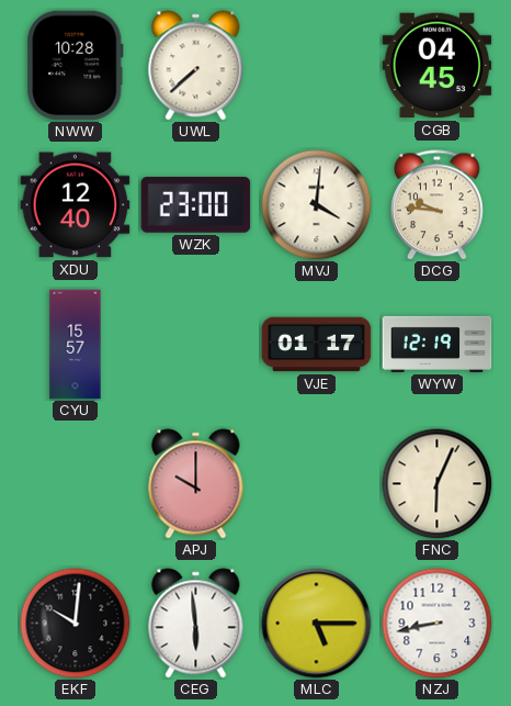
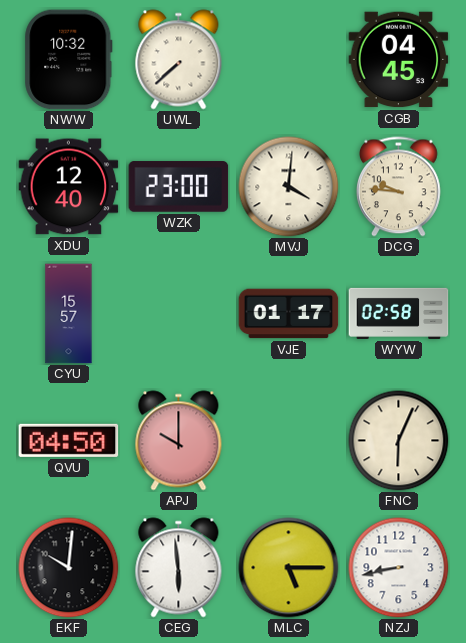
NWW: 10:28 -> 10:32
WYW: 12:19 -> 02:58
QVU: none -> 04:50
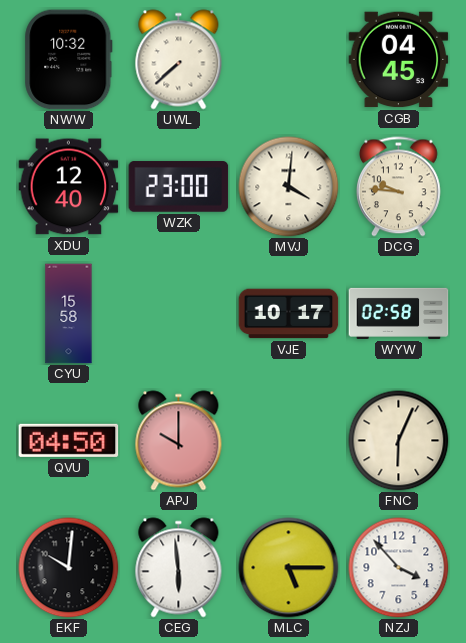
CYU: 15:57 -> 15:58
VJE: 01:17 -> 10:17
NZJ: 8:43 -> 3:53
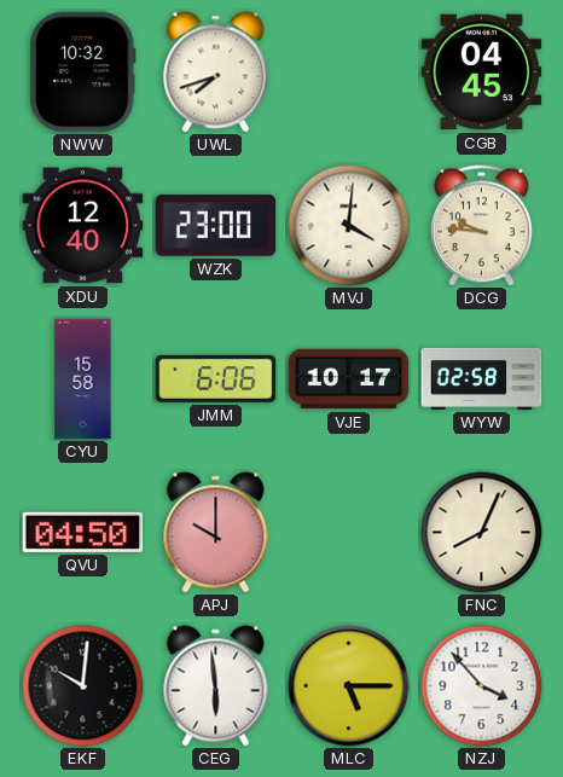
UWL: 7:38 -> 7:42
JMM: none -> 6:06
FNC: 6:04 -> 8:04
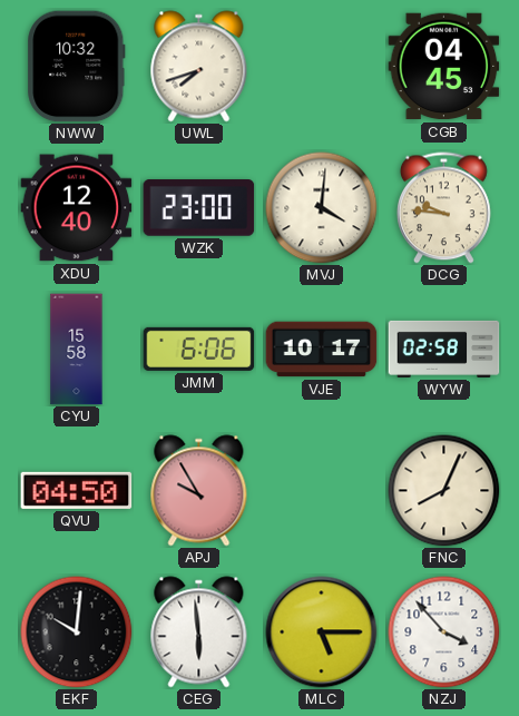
APJ: 10:00 -> 9:55
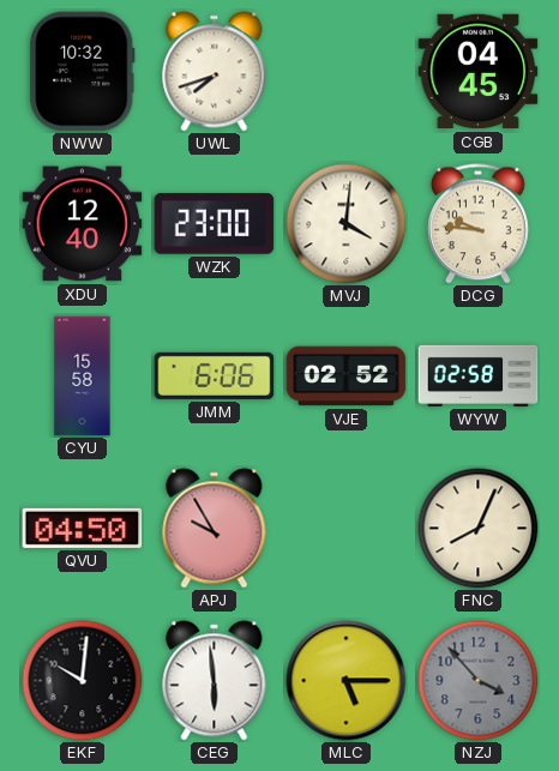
VJE: 10:17 -> 02:52
NZJ dial: white -> grey
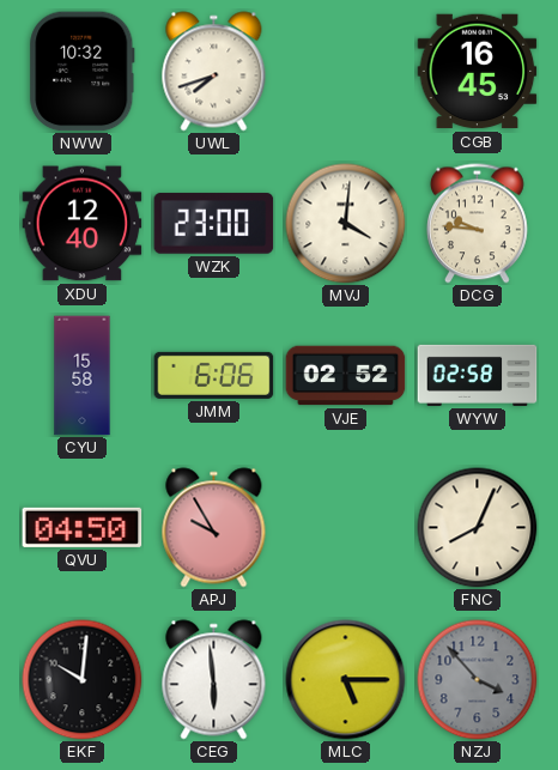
CGB: 04:45 -> 16:45
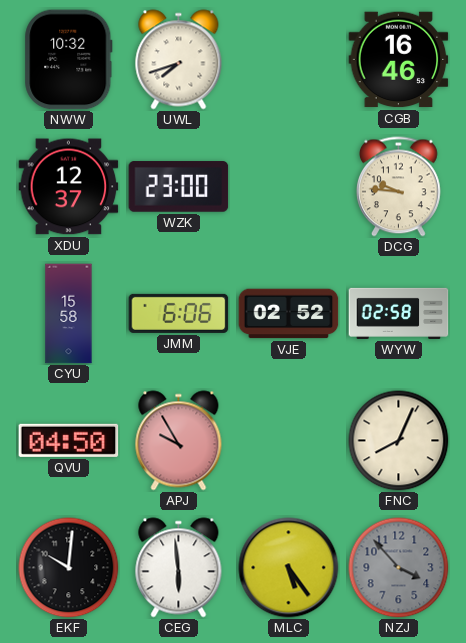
CGB: 16:45 -> 16:46
XDU: 12:40 -> 12:37
MVJ: 4:01 -> none
MLC: 5:15 -> 5:24
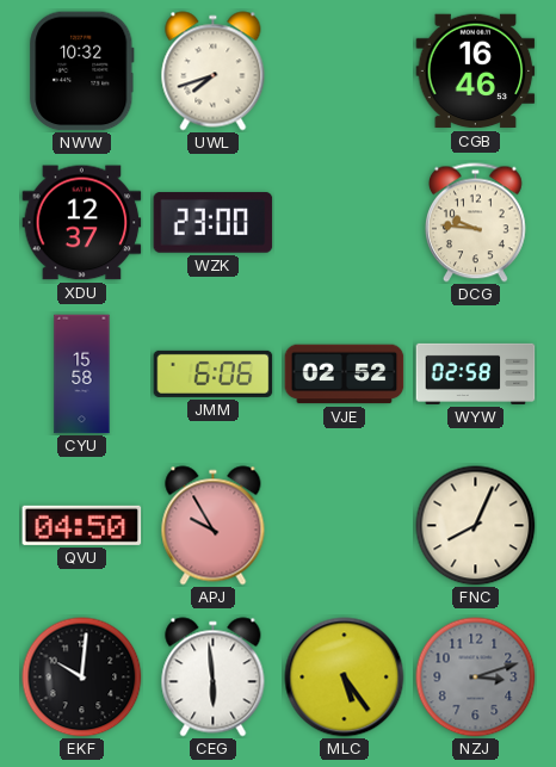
NZJ: 3:53 -> 3:12
